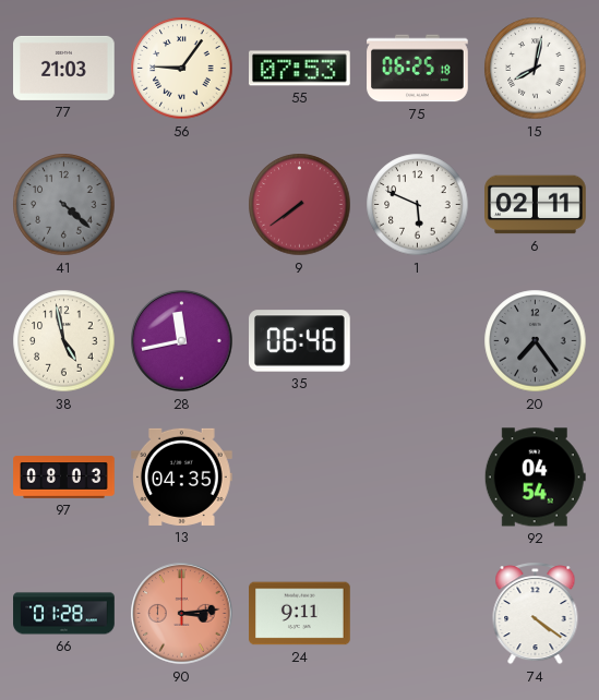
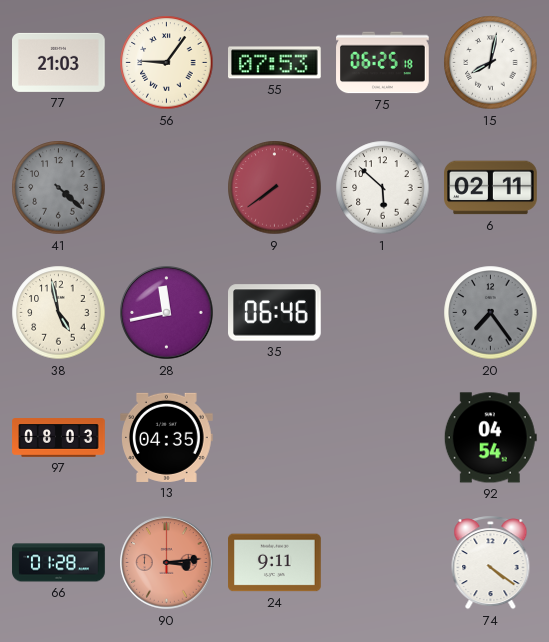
1: 5:49 -> 5:52
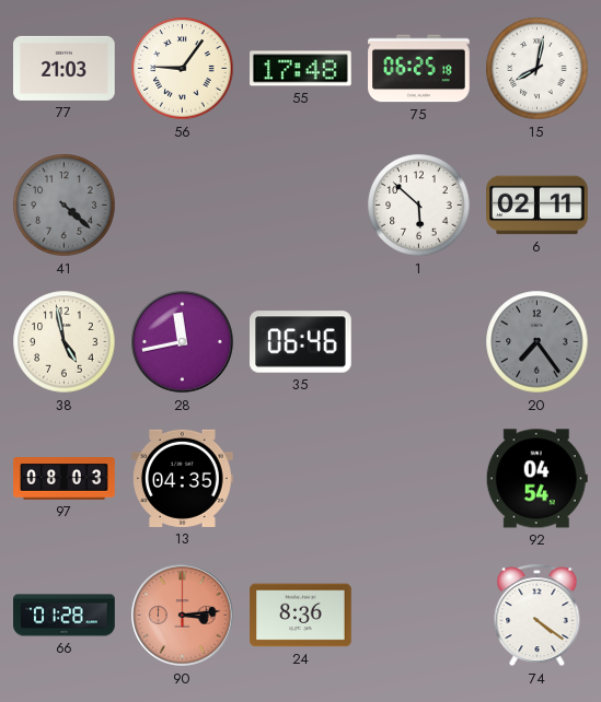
55: 07:53 -> 17:48
9: 7:39 -> none
24: 9:11 -> 8:36
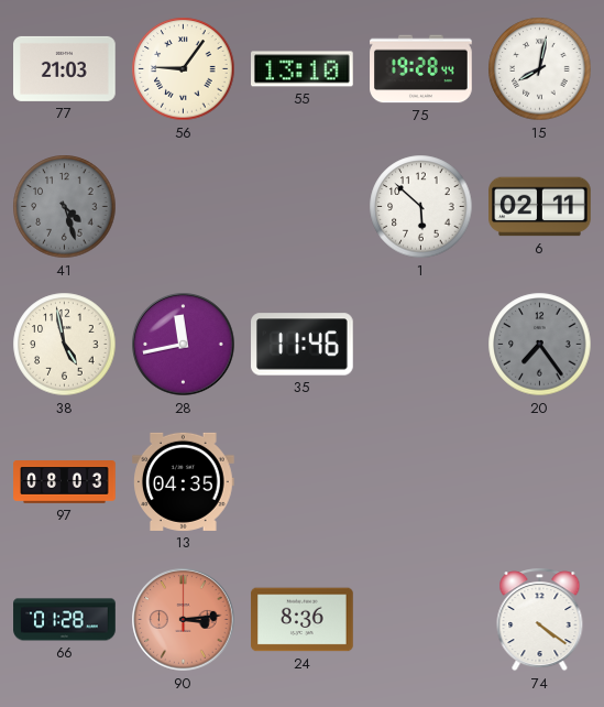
55: 17:48 -> 13:10
75: 06:25 -> 19:28
41: 4:22 -> 4:27
35: 06:46 -> 11:46
92: 04:54 -> none
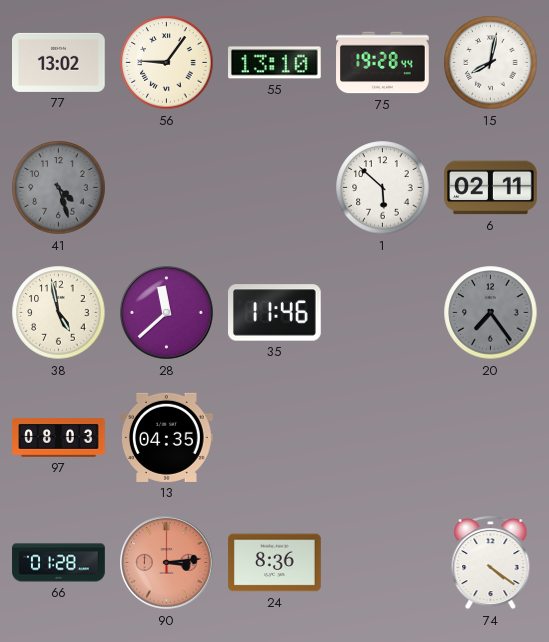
77: 21:03 -> 13:02
28: 11:43 -> 11:38
